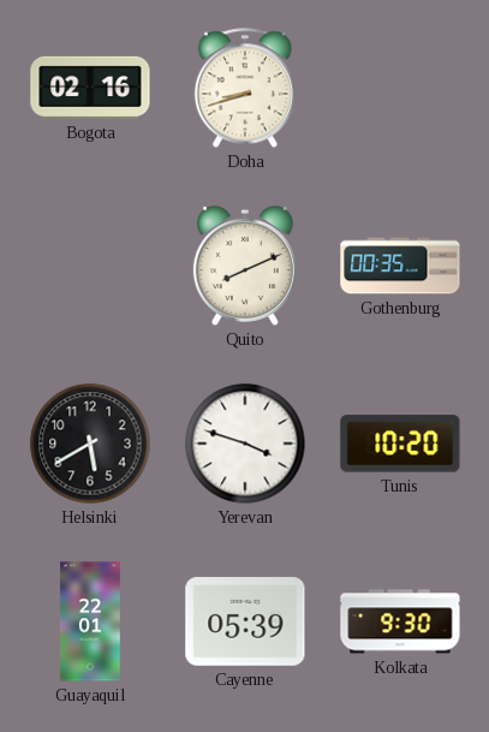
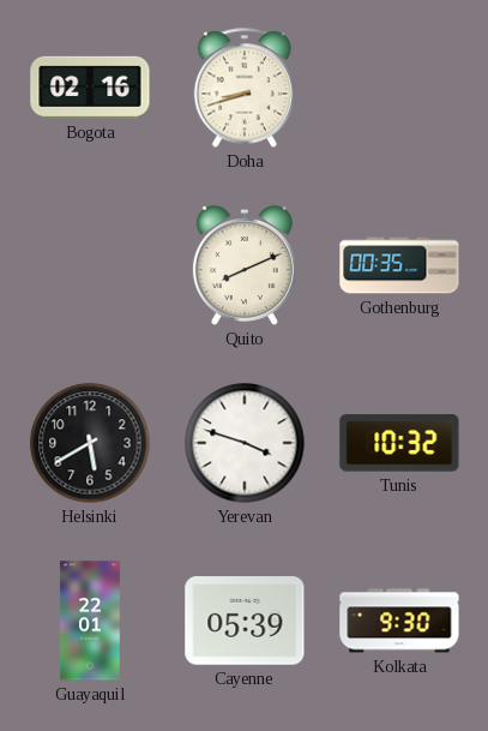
Tunis: 10:20 -> 10:32
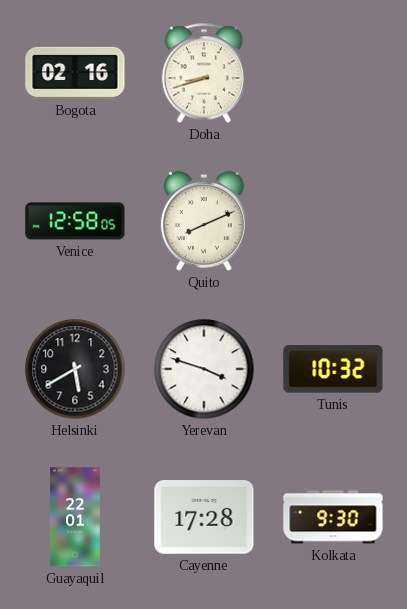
Venice: none -> 12:58
Gothenburg: 00:35 -> none
Cayenne: 05:39 -> 17:28
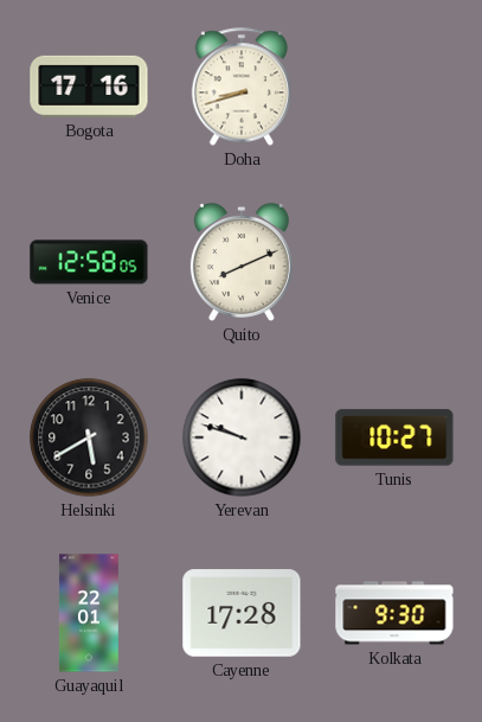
Bogota: 02:16 -> 17:16
Yerevan: 3:48 -> 9:48
Tunis: 10:32 -> 10:27
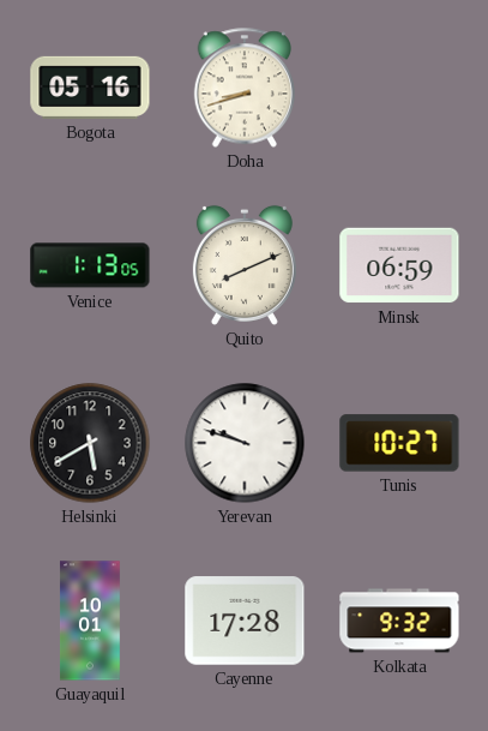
Bogota: 17:16 -> 05:16
Venice: 12:58 -> 1:13
Minsk: none -> 06:59
Guayaquil: 22:01 -> 10:01
Kolkata: 9:30 -> 9:32
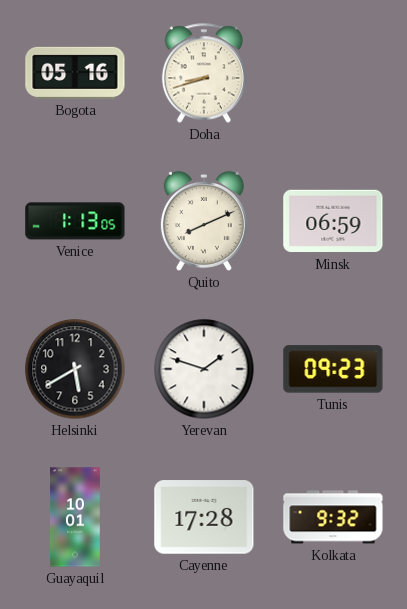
Yerevan: 9:48 -> 1:48
Tunis: 10:27 -> 09:23
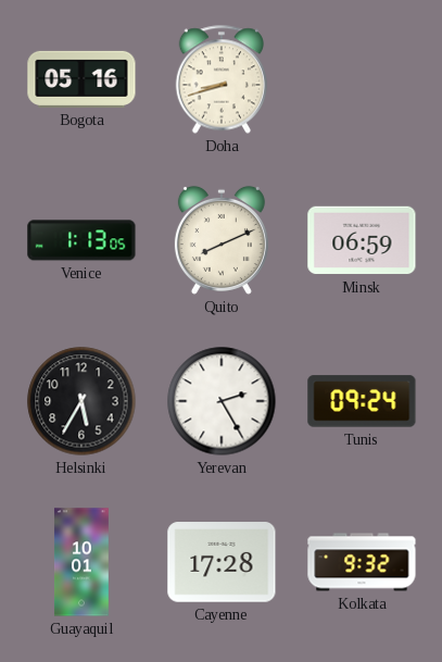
Helsinki: 5:40 -> 5:35
Yerevan: 1:48 -> 2:25
Tunis: 09:23 -> 09:24
